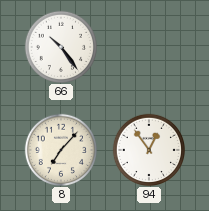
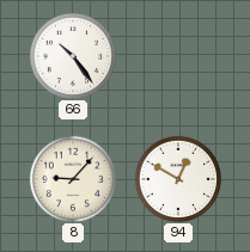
8: 7:07 -> 9:07
94: 12:54 -> 12:50
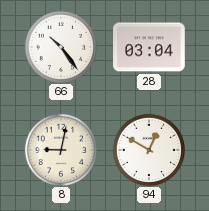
28: none -> 03:04
8: 9:07 -> 9:02
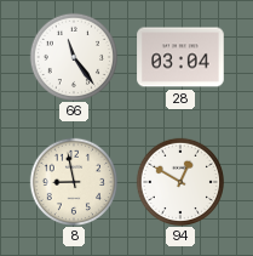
66: 10:24 -> 11:24
8: 9:02 -> 8:58
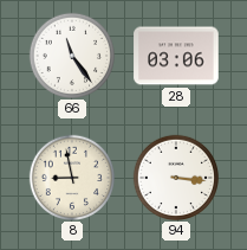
28: 03:04 -> 03:06
94: 12:50 -> 3:16
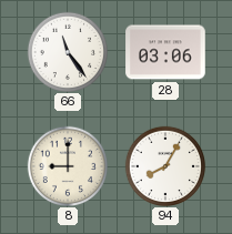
8: 8:58 -> 9:00
94: 3:16 -> 8:05
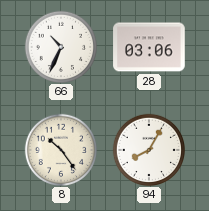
66: 11:24 -> 10:34
8: 9:00 -> 10:24
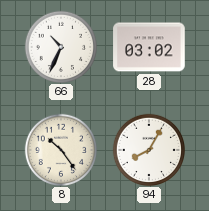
28: 03:06 -> 03:02
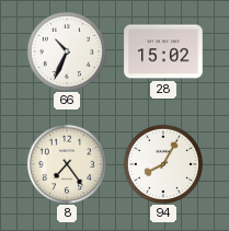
28: 03:02 -> 15:02
8: 10:24 -> 7:24
